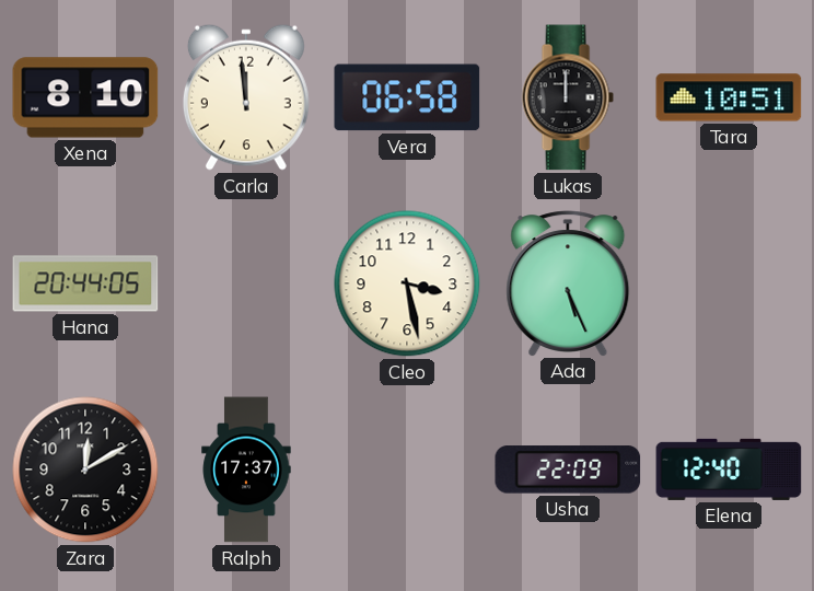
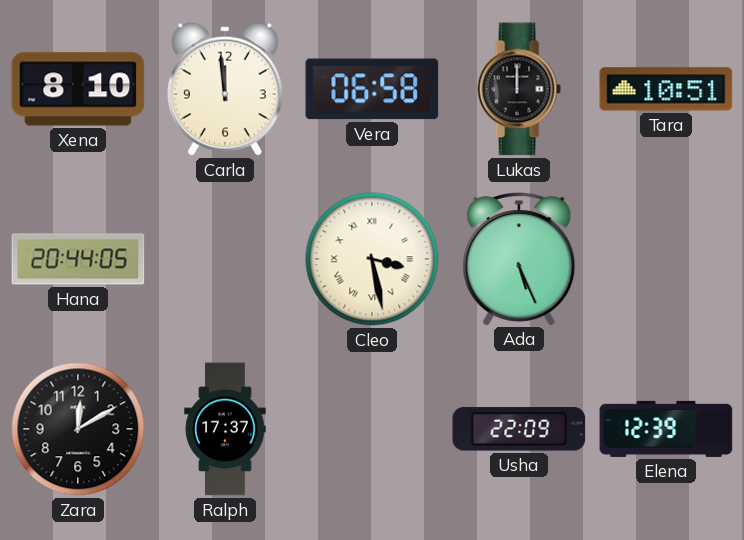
Cleo numerals: Arabic -> Roman
Elena: 12:40 -> 12:39
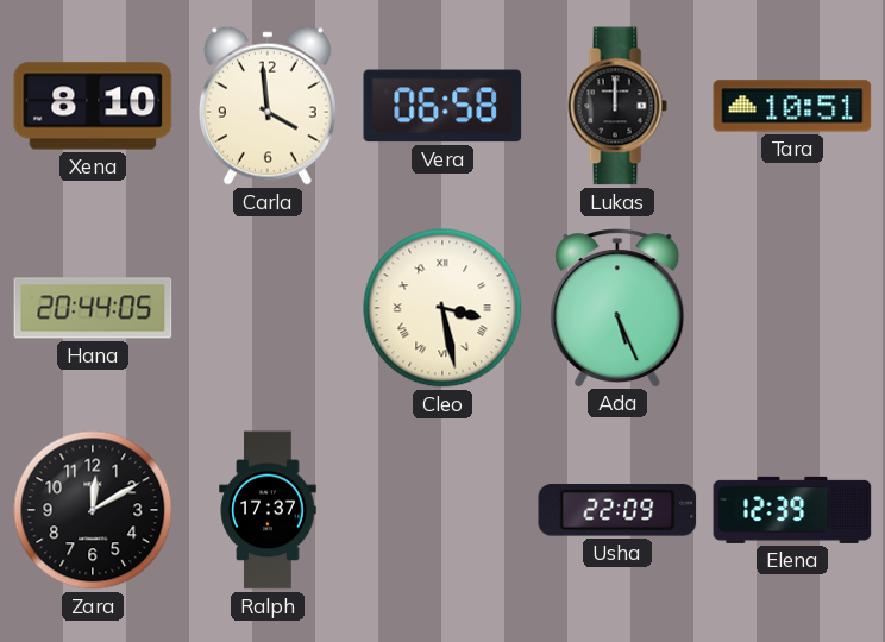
Carla: 11:59 -> 3:59
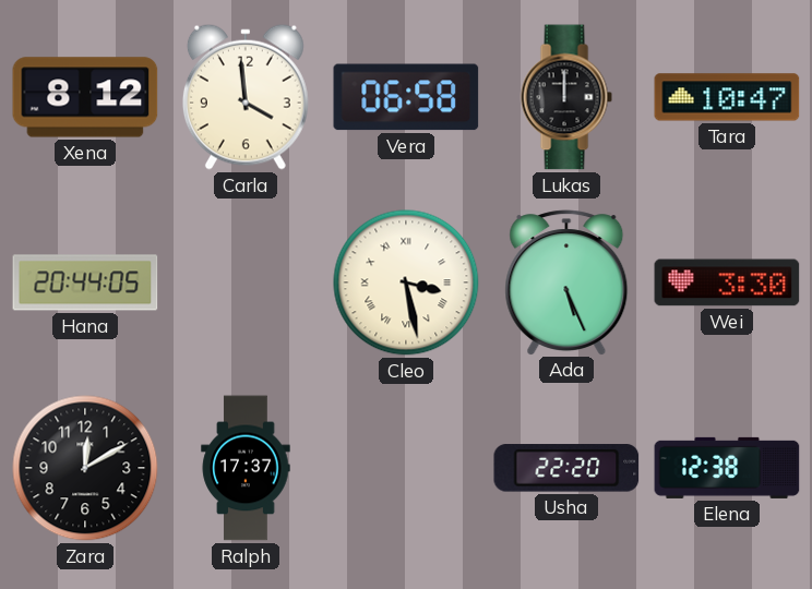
Xena: 8:10 -> 8:12
Tara: 10:51 -> 10:47
Wei: none -> 3:30
Usha: 22:09 -> 22:20
Elena: 12:39 -> 12:38
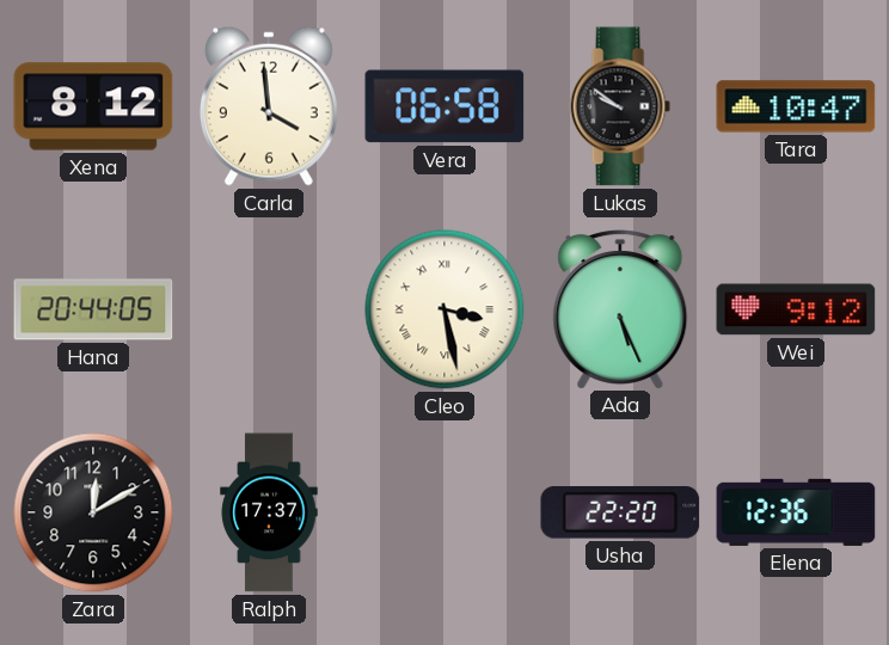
Lukas: 12:00 -> 9:51
Wei: 3:30 -> 9:12
Elena: 12:38 -> 12:36
